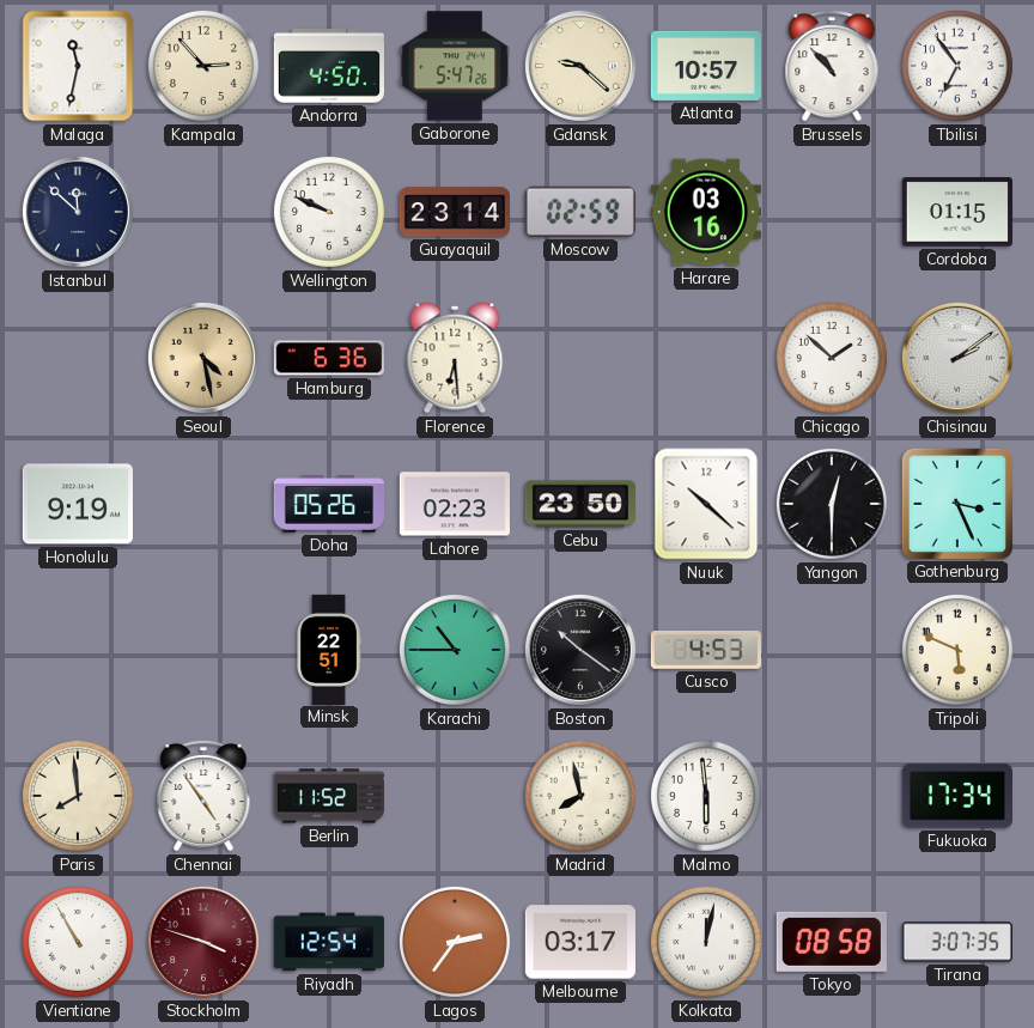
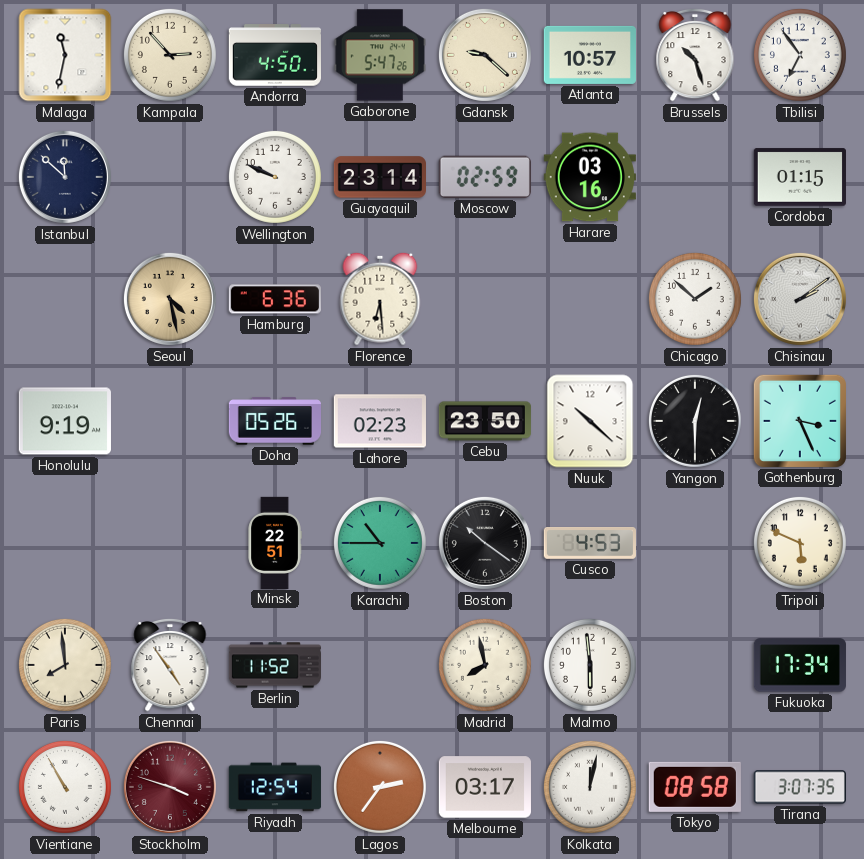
Brussels: 10:53 -> 10:27
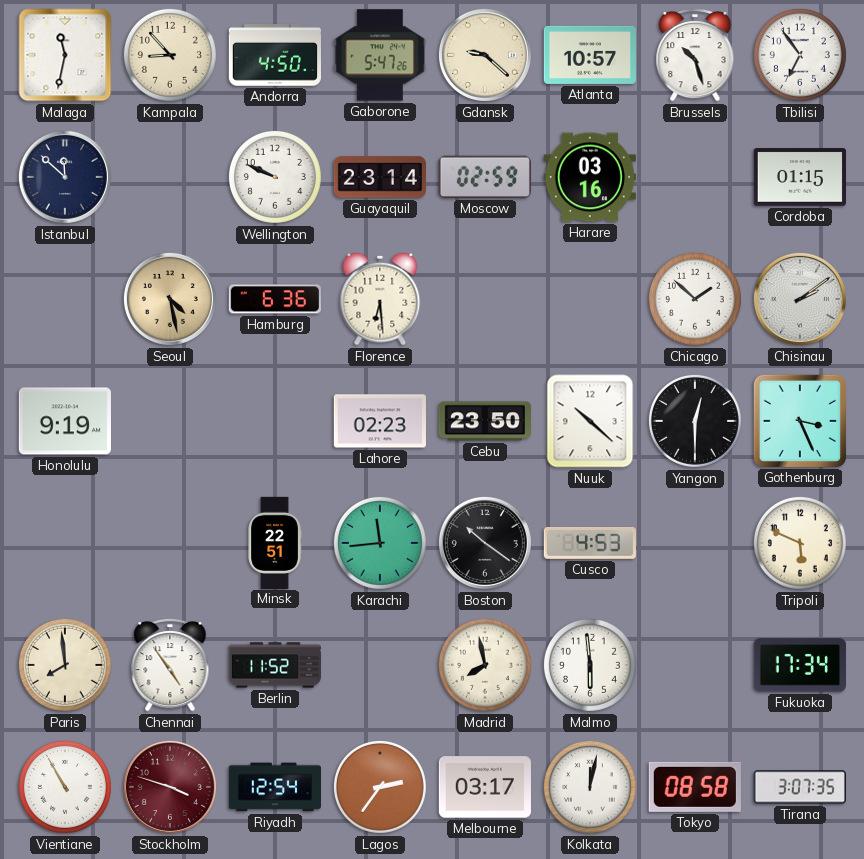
Kampala: 2:53 -> 8:53
Doha: 05:26 -> none
Karachi: 10:45 -> 11:44
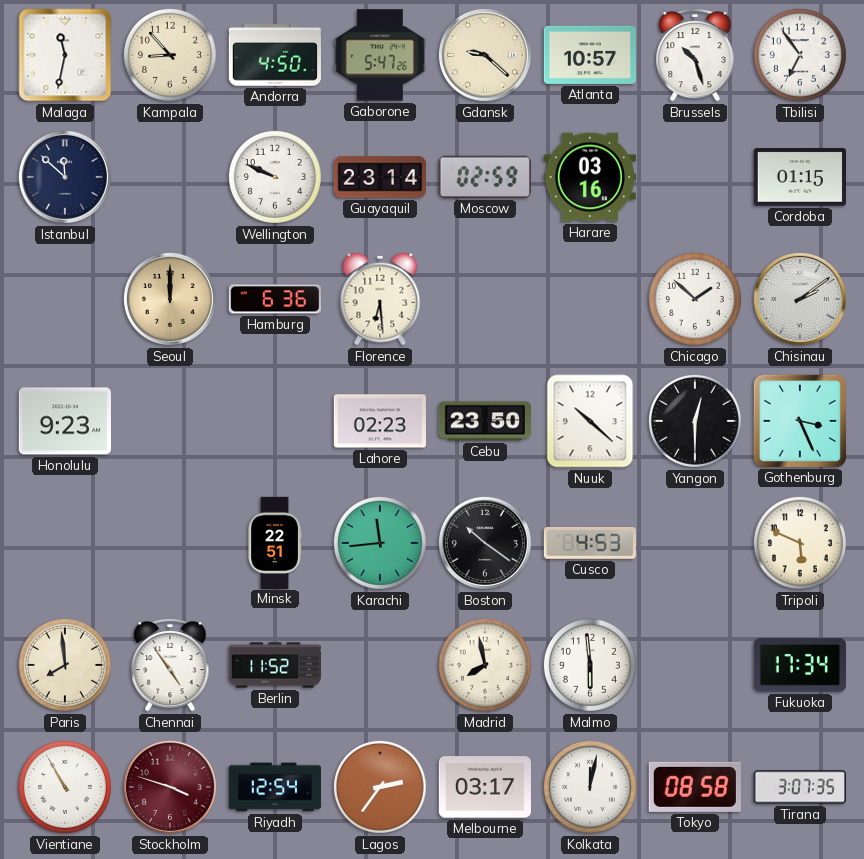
Seoul: 4:28 -> 12:00
Honolulu: 9:19 -> 9:23
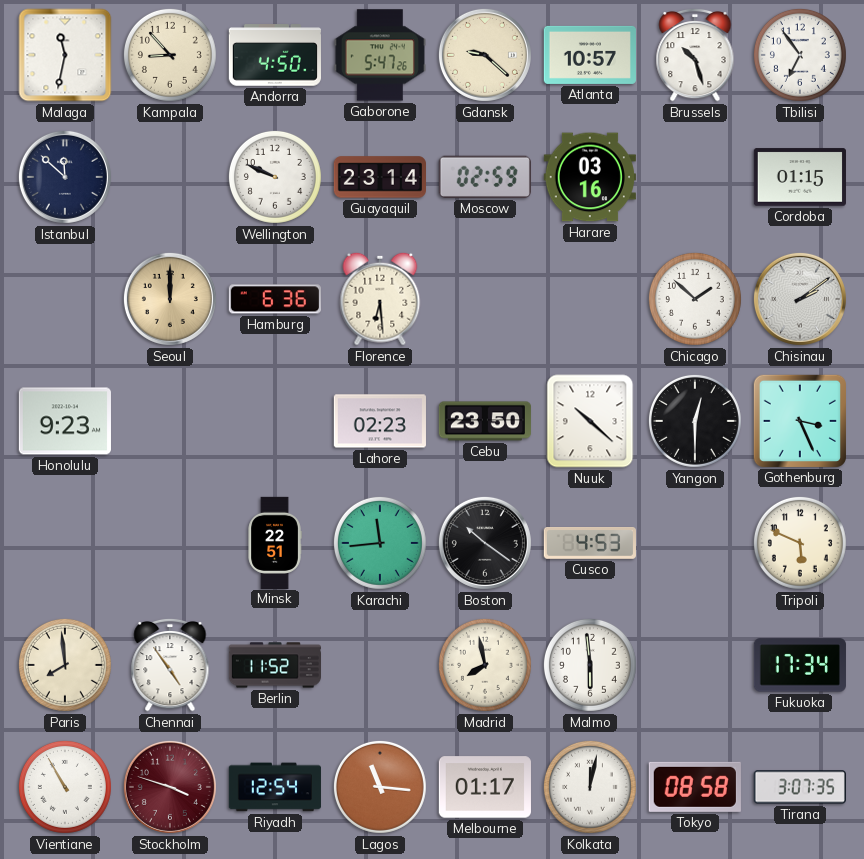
Lagos: 2:36 -> 11:16
Melbourne: 03:17 -> 01:17
